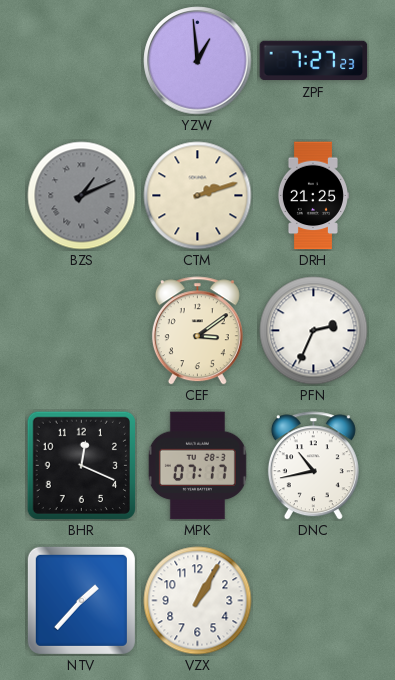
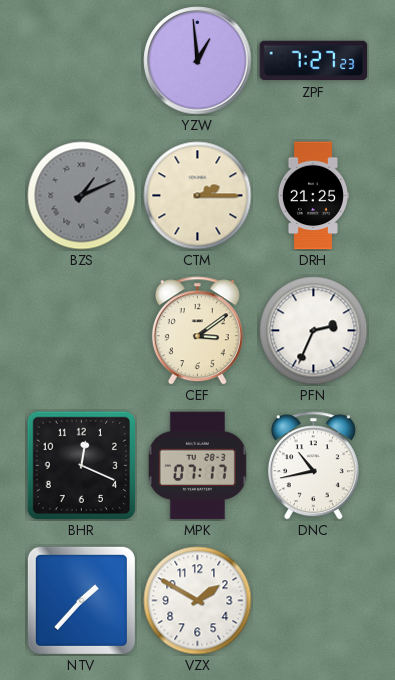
CTM: 2:12 -> 2:15
VZX: 1:05 -> 1:50
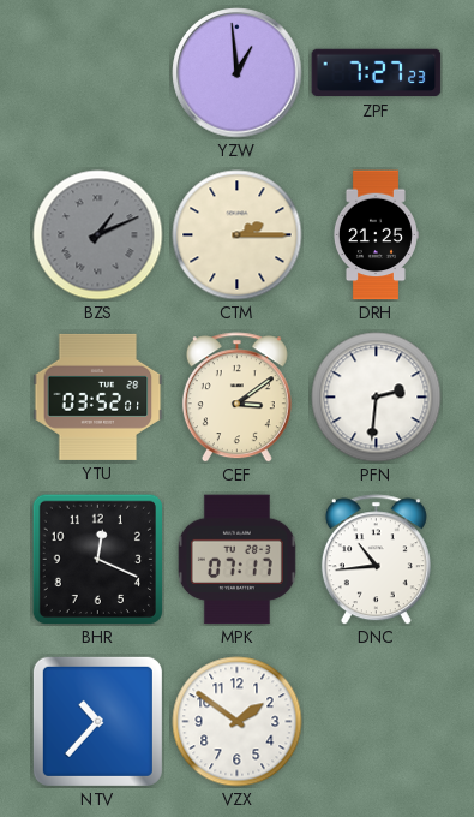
YTU: none -> 03:52
PFN: 2:34 -> 2:31
DNC: 10:43 -> 10:44
NTV: 1:37 -> 10:37
VZX: 1:50 -> 1:51
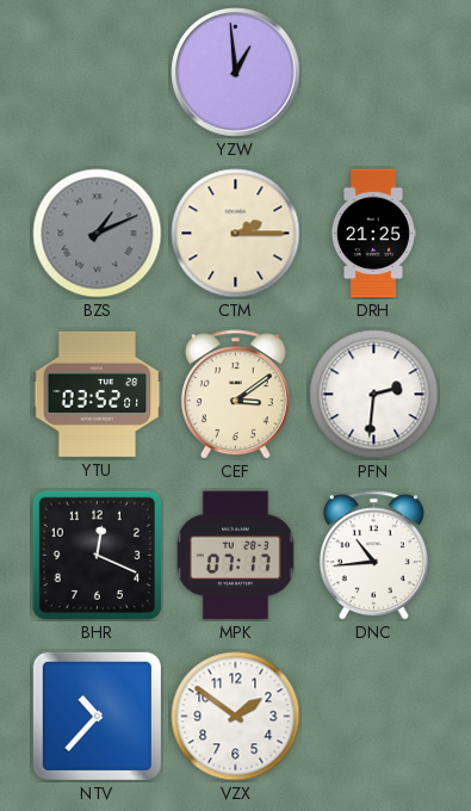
ZPF: 7:27 -> none
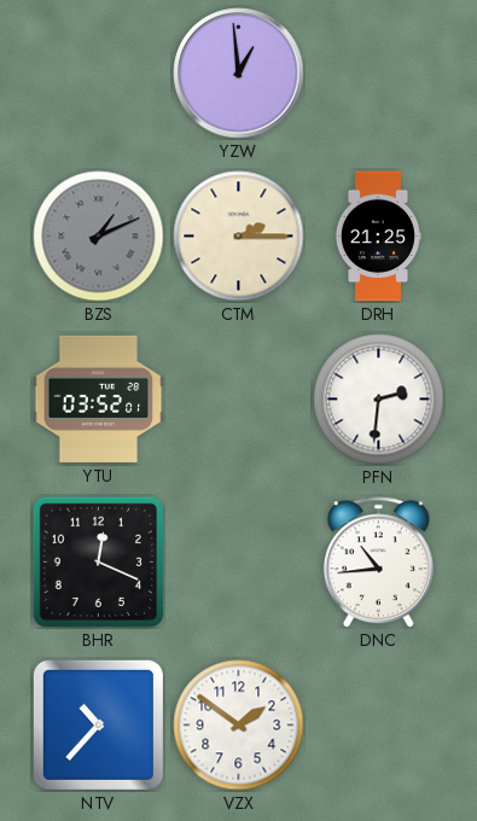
CEF: 3:09 -> none
MPK: 07:17 -> none
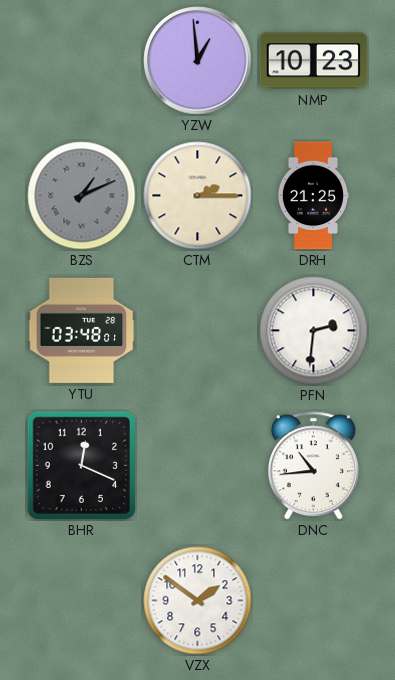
NMP: none -> 10:23
YTU: 03:52 -> 03:48
NTV: 10:37 -> none
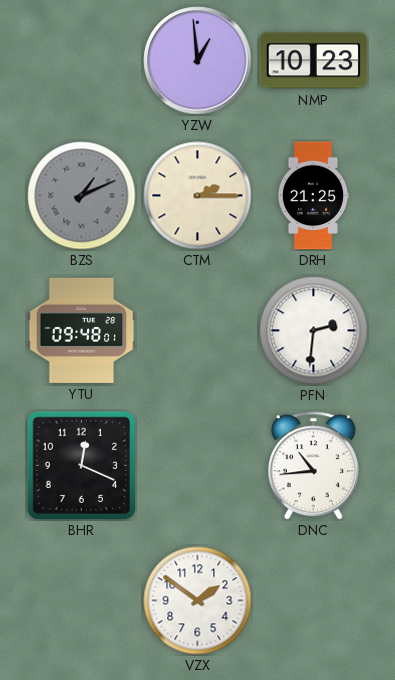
YTU: 03:48 -> 09:48
